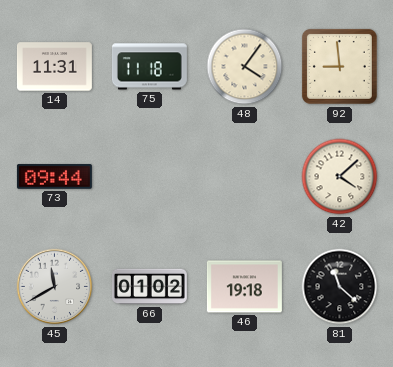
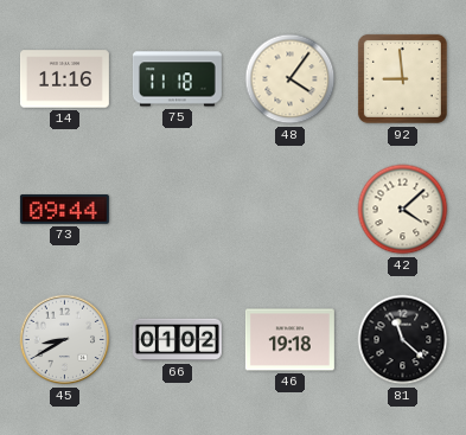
14: 11:31 -> 11:16
45: 11:40 -> 8:40
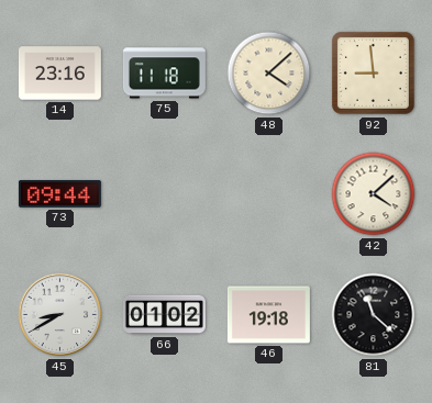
14: 11:16 -> 23:16
48: 4:06 -> 4:08
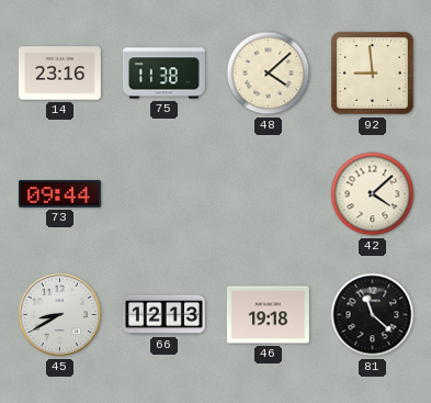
75: 11:18 -> 11:38
66: 01:02 -> 12:13
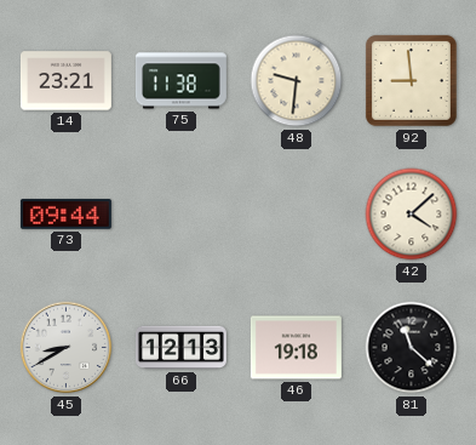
14: 23:16 -> 23:21
48: 4:08 -> 9:31
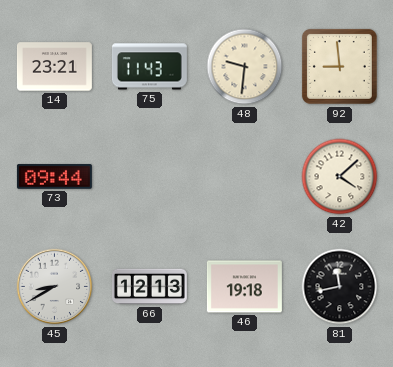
75: 11:38 -> 11:43
81: 11:22 -> 11:43
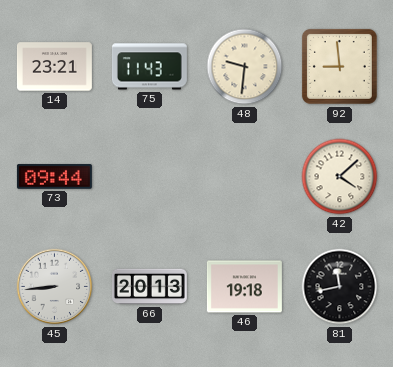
45: 8:40 -> 8:44
66: 12:13 -> 20:13
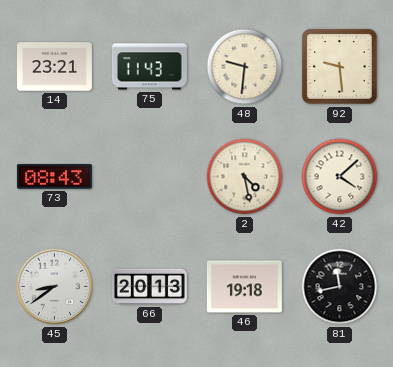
92: 8:59 -> 9:29
73: 09:44 -> 08:43
2: none -> 4:28
45: 8:44 -> 8:39
